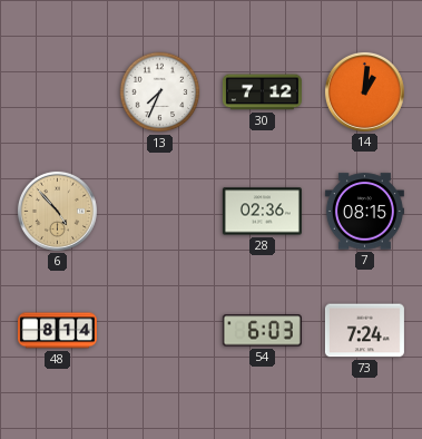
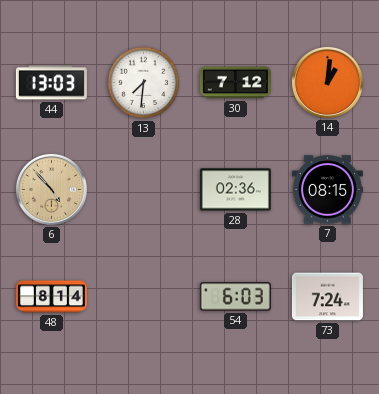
44: none -> 13:03
13: 7:34 -> 7:31
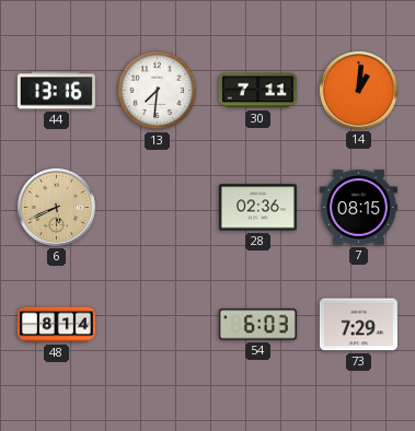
44: 13:03 -> 13:16
30: 7:12 -> 7:11
6: 4:53 -> 5:41
73: 7:24 -> 7:29
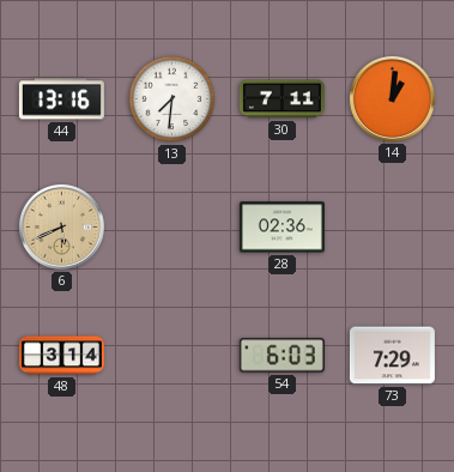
7: 08:15 -> none
48: 8:14 -> 3:14
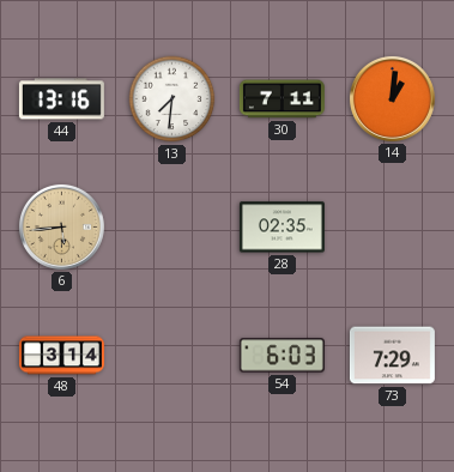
6: 5:41 -> 5:44
28: 02:36 -> 02:35
